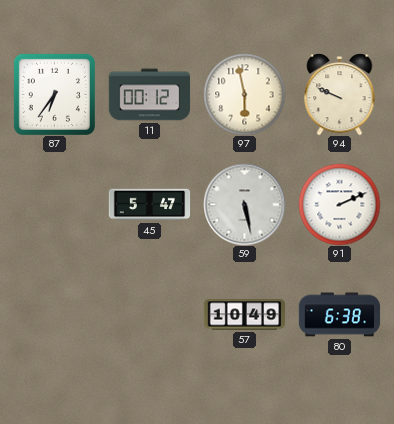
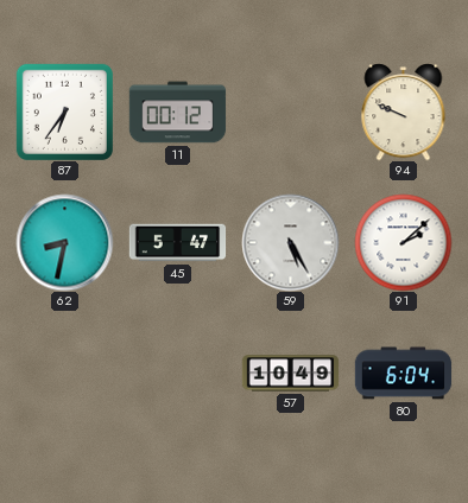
97: 5:58 -> none
62: none -> 8:32
59: 5:28 -> 5:25
91: 2:11 -> 2:08
80: 6:38 -> 6:04
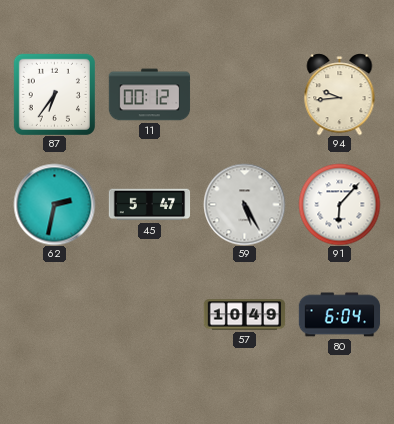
94: 9:49 -> 9:44
62: 8:32 -> 2:32
91: 2:08 -> 6:07
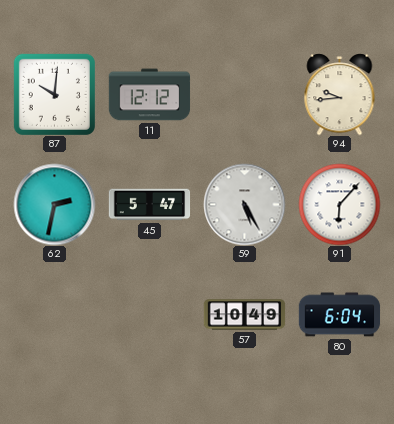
87: 6:36 -> 10:01
11: 00:12 -> 12:12
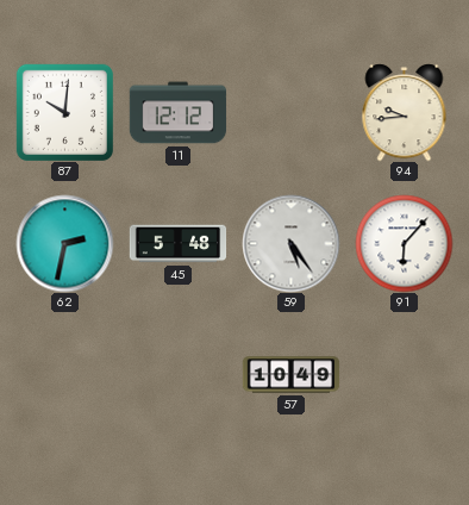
45: 5:47 -> 5:48
59: 5:25 -> 5:24
80: 6:04 -> none
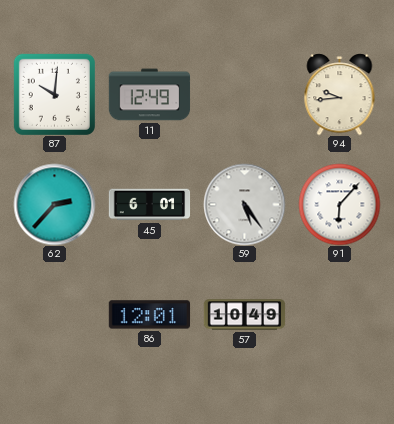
11: 12:12 -> 12:49
62: 2:32 -> 2:37
45: 5:48 -> 6:01
86: none -> 12:01
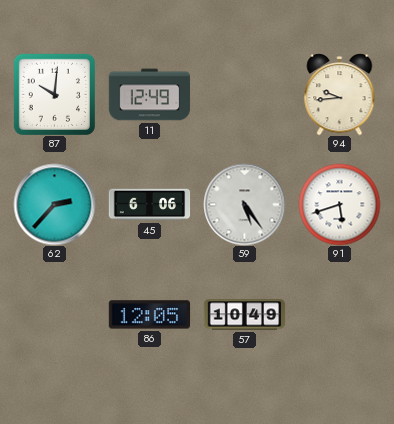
45: 6:01 -> 6:06
91: 6:07 -> 5:42
86: 12:01 -> 12:05
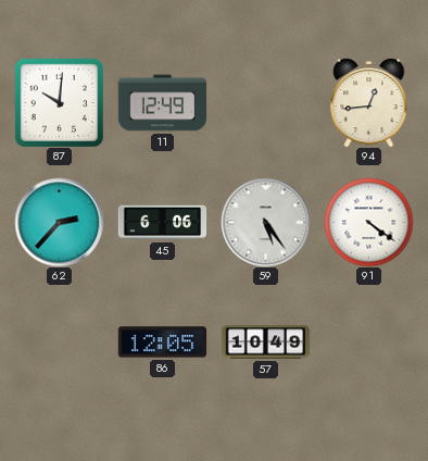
94: 9:44 -> 12:44
91: 5:42 -> 4:21
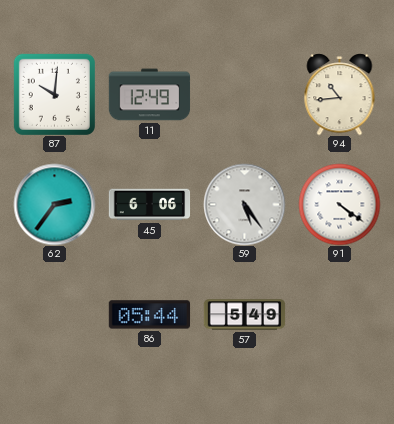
94: 12:44 -> 10:44
62: 2:37 -> 2:36
86: 12:05 -> 05:44
57: 10:49 -> 5:49
